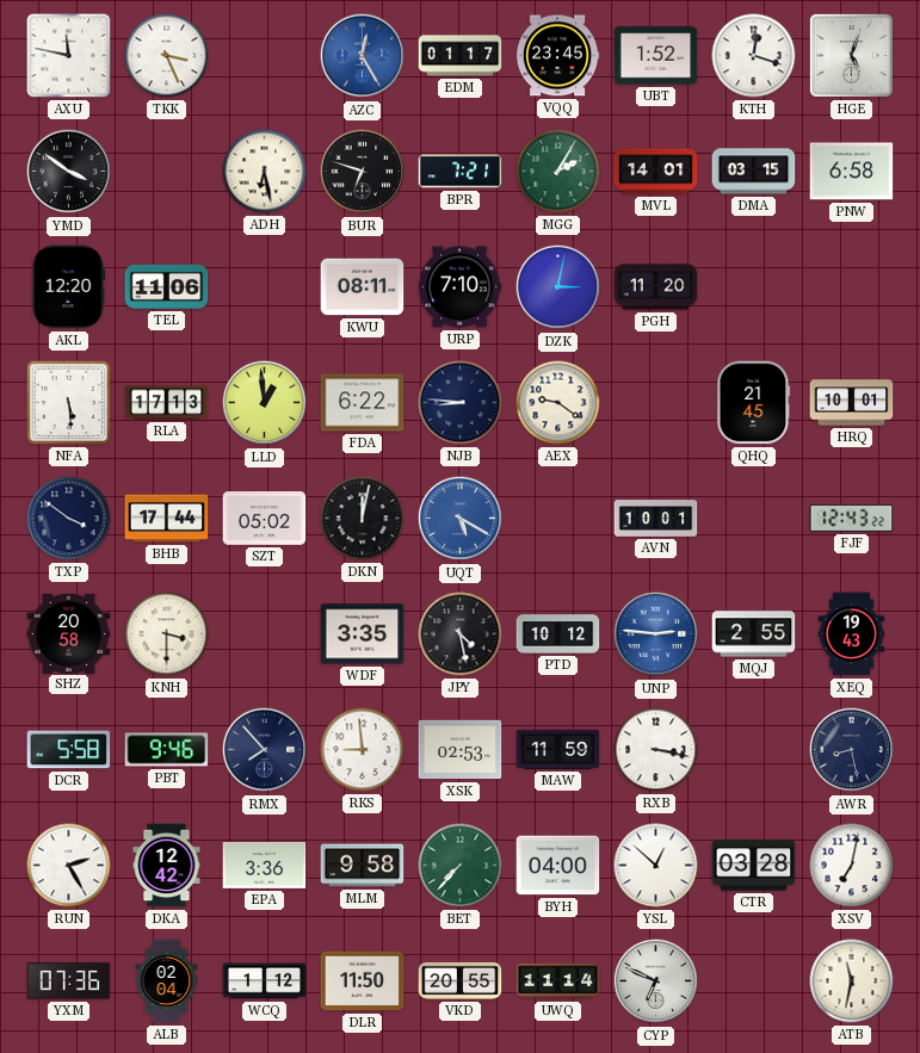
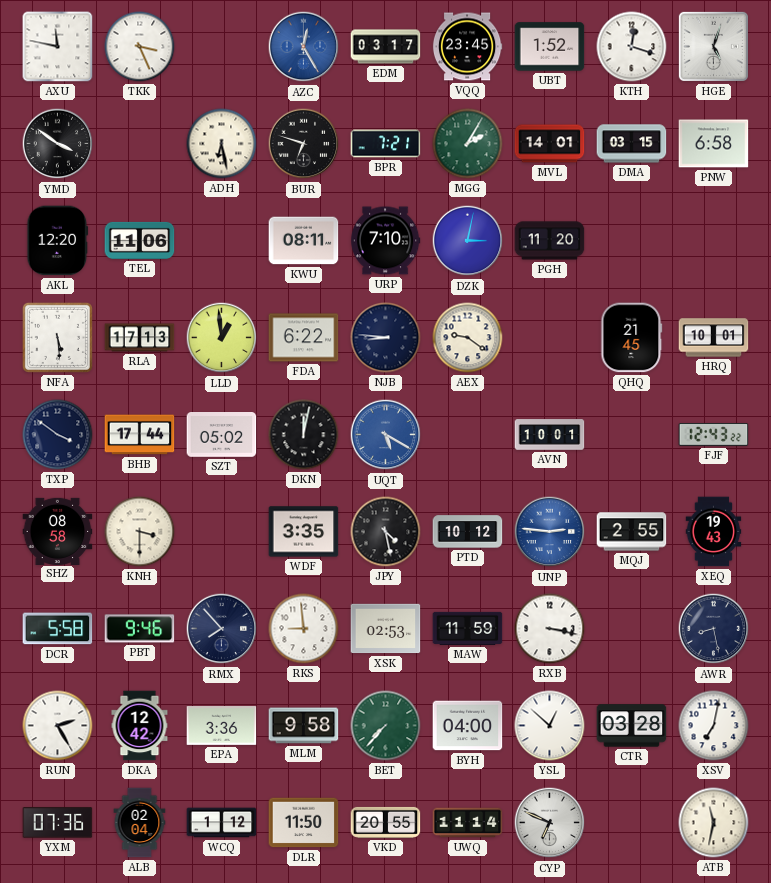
EDM: 01:17 -> 03:17
SHZ: 20:58 -> 08:58
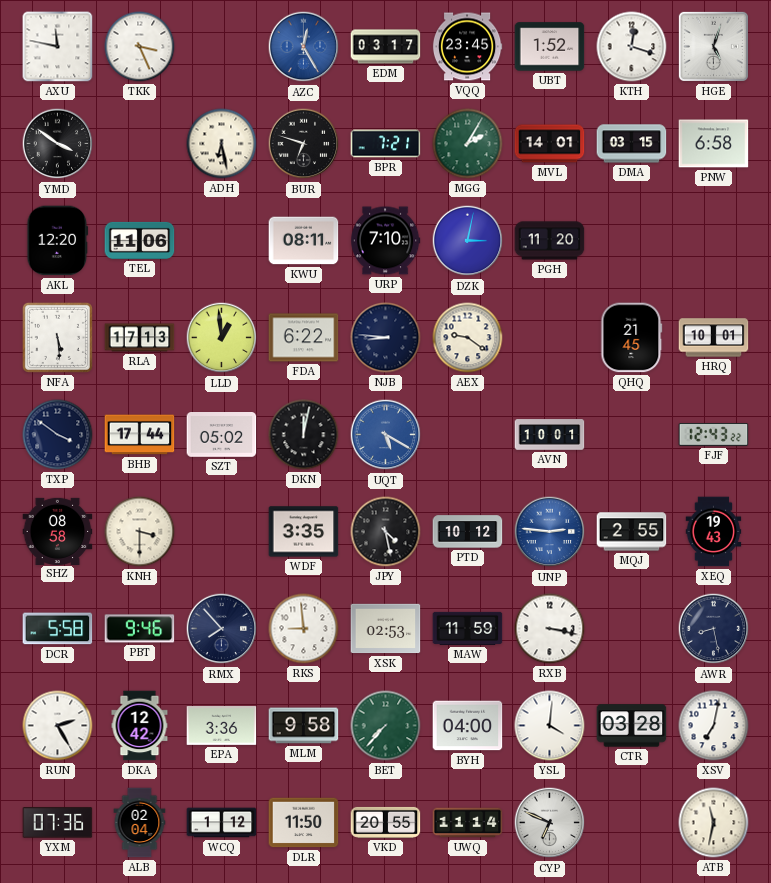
YSL: 12:52 -> 4:01
